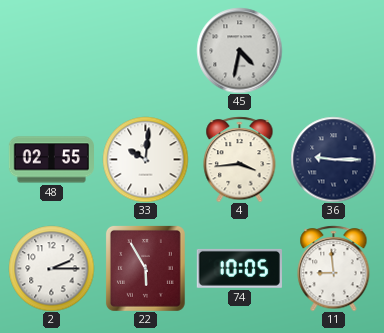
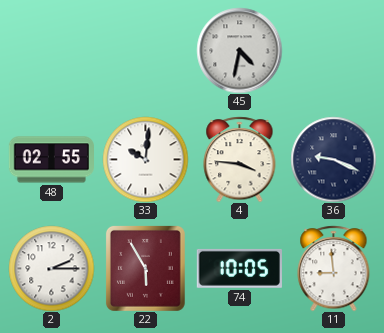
4: 3:44 -> 3:46
36: 9:15 -> 9:19
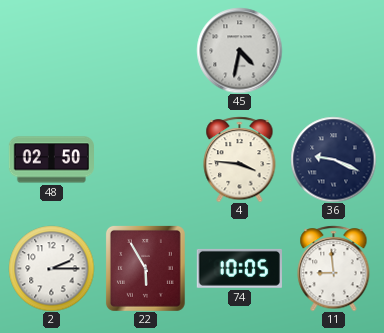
48: 02:55 -> 02:50
33: 10:01 -> none
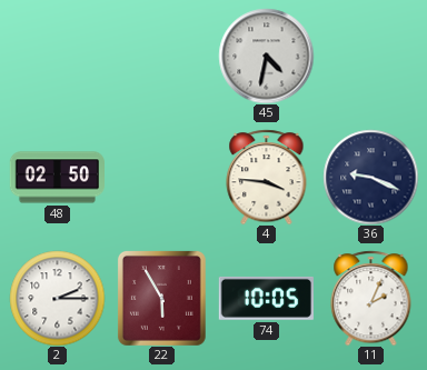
11: 8:59 -> 2:04
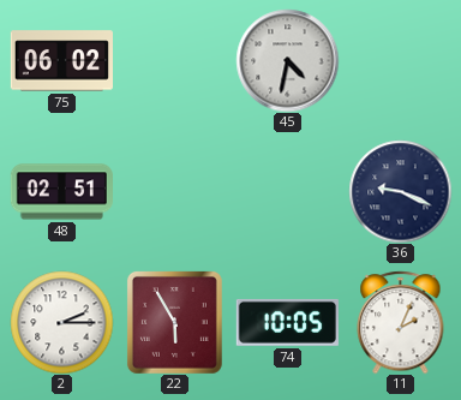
75: none -> 06:02
48: 02:50 -> 02:51
4: 3:46 -> none
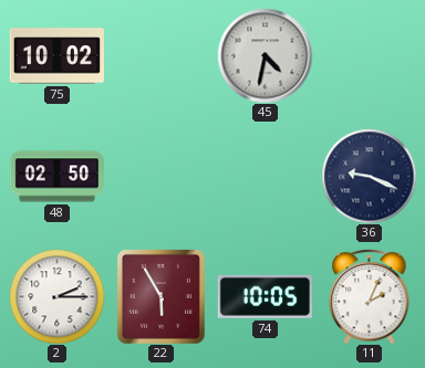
75: 06:02 -> 10:02
48: 02:51 -> 02:50
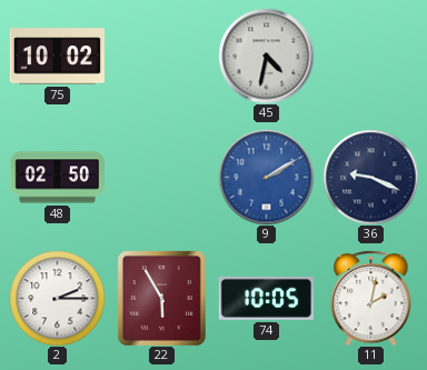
9: none -> 2:10
11: 2:04 -> 2:02
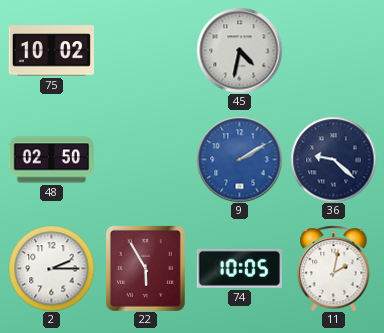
36: 9:19 -> 9:22
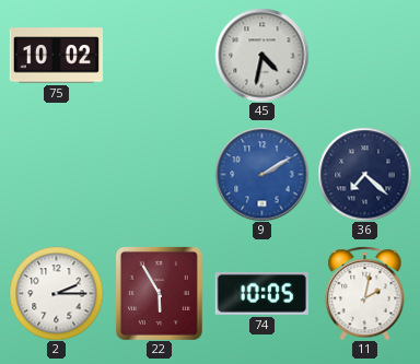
48: 02:50 -> none
36: 9:22 -> 7:22
